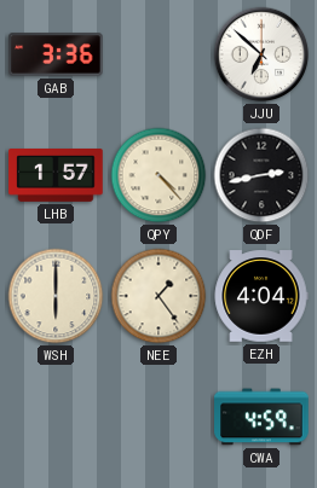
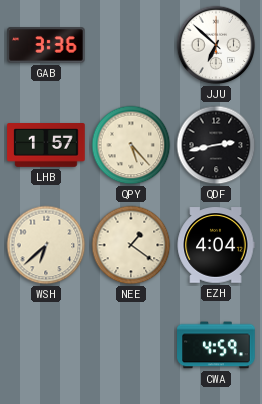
QPY: 4:23 -> 5:23
WSH: 6:00 -> 6:38
NEE: 1:24 -> 1:21
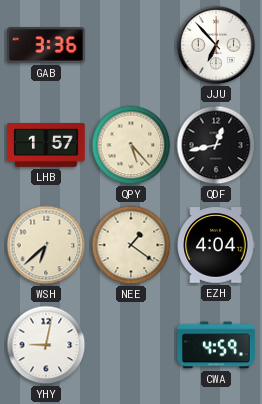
JJU: 6:52 -> 6:53
QDF: 2:43 -> 12:43
YHY: none -> 9:02
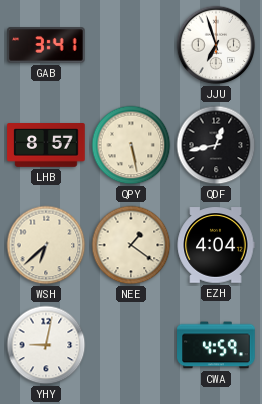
GAB: 3:36 -> 3:41
JJU: 6:53 -> 6:57
LHB: 1:57 -> 8:57
QPY: 5:23 -> 5:28
